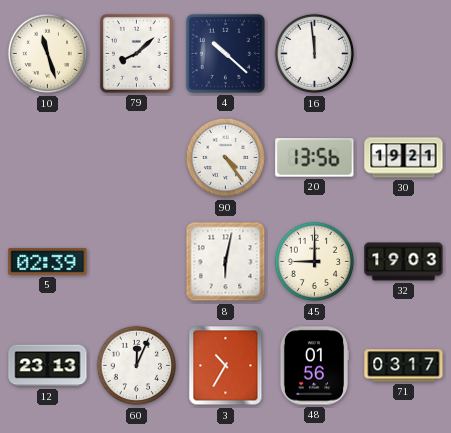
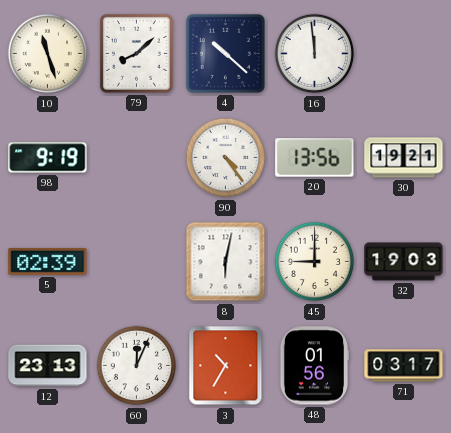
98: none -> 9:19
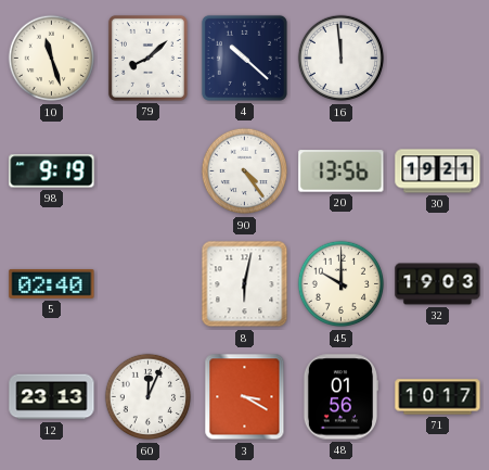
5: 02:39 -> 02:40
45: 9:00 -> 10:00
3: 10:35 -> 3:20
71: 03:17 -> 10:17
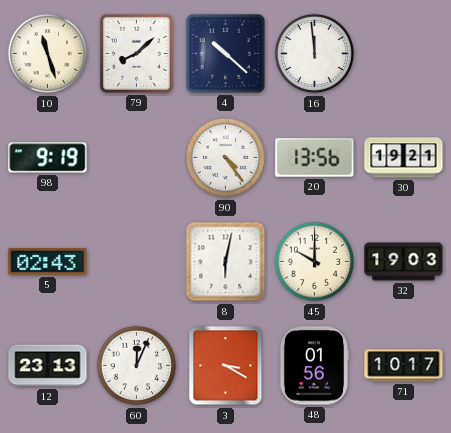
5: 02:40 -> 02:43
